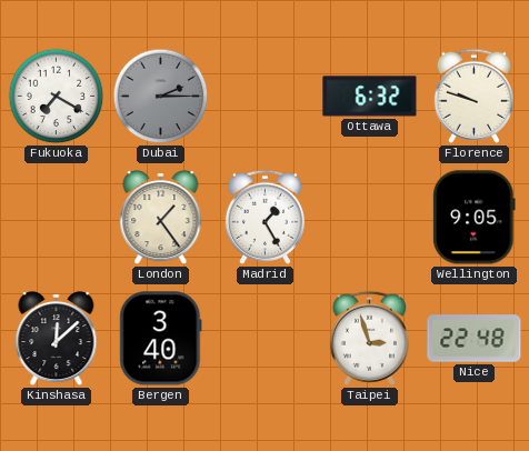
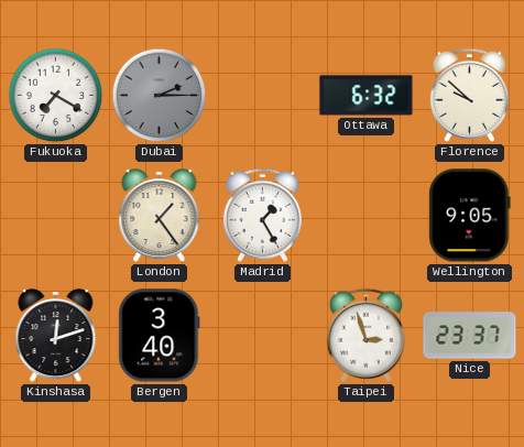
Florence: 9:48 -> 9:52
Kinshasa: 12:08 -> 12:12
Nice: 22:48 -> 23:37
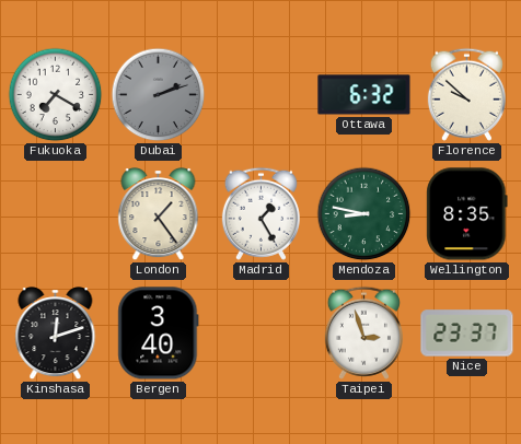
Dubai: 2:15 -> 2:12
Mendoza: none -> 8:47
Wellington: 9:05 -> 8:35
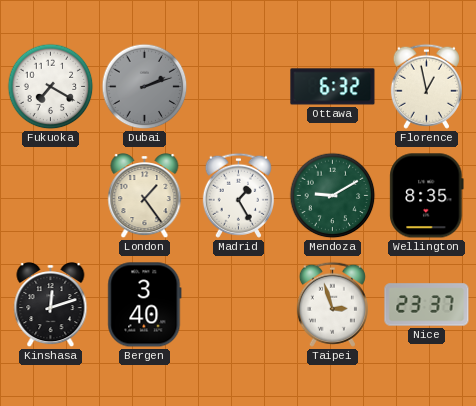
Florence: 9:52 -> 12:58
Mendoza: 8:47 -> 9:10
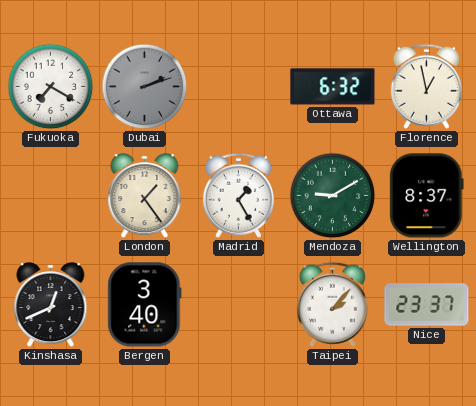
Wellington: 8:35 -> 8:37
Kinshasa: 12:12 -> 12:41
Taipei: 2:57 -> 2:07
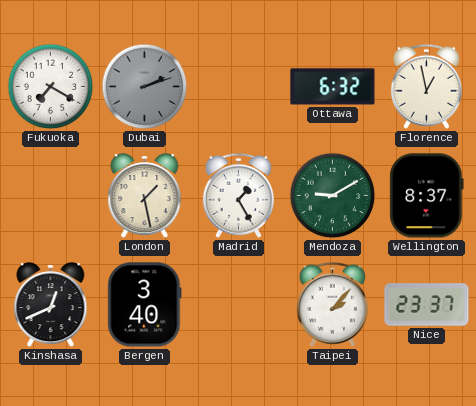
London: 1:24 -> 1:28
